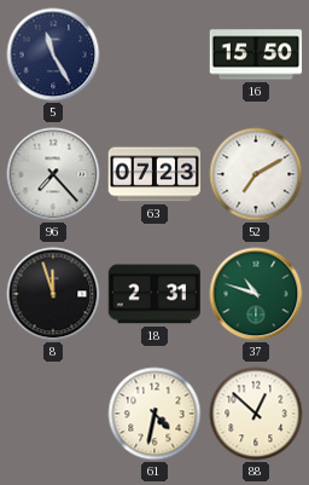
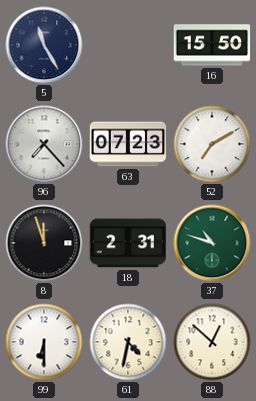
99: none -> 6:30
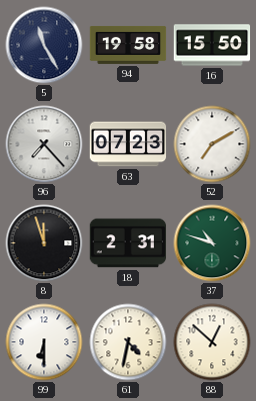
94: none -> 19:58
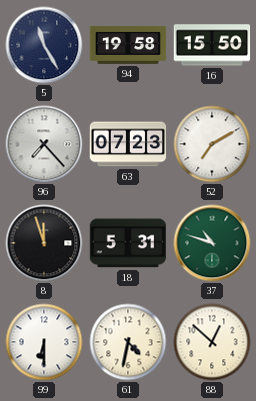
18: 2:31 -> 5:31
